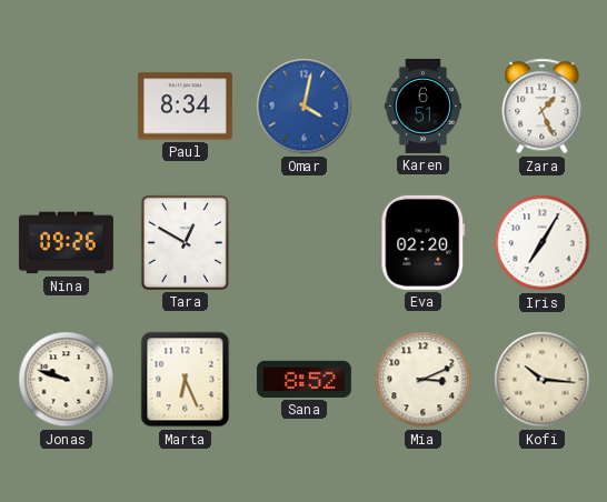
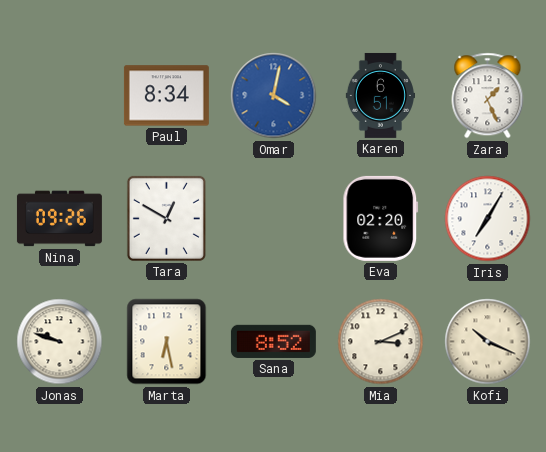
Marta: 6:26 -> 6:28
Kofi: 10:16 -> 10:19
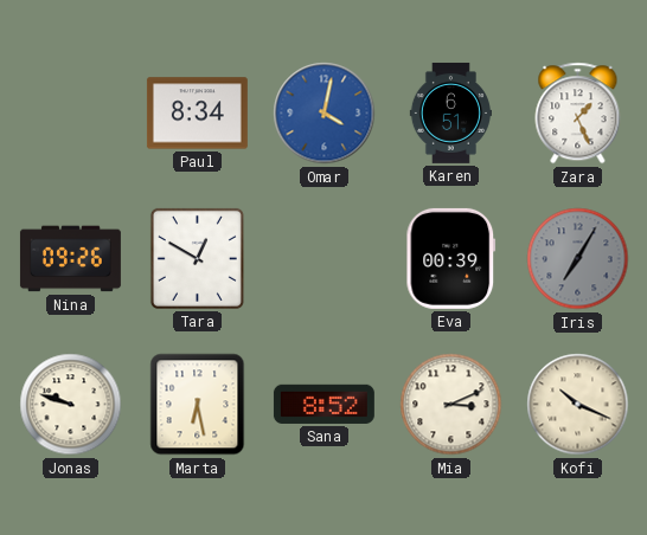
Eva: 02:20 -> 00:39
Iris dial: white -> grey
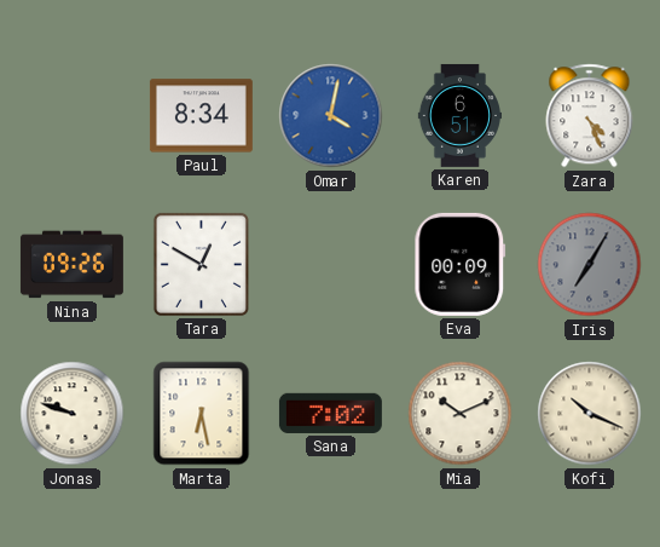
Zara: 1:26 -> 4:26
Eva: 00:39 -> 00:09
Sana: 8:52 -> 7:02
Mia: 3:11 -> 10:11
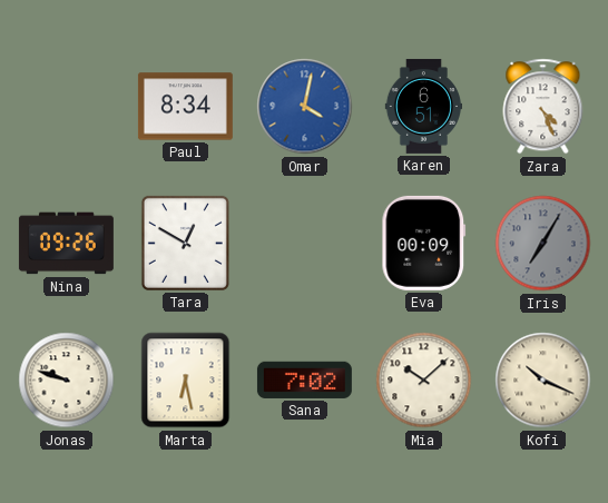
Mia: 10:11 -> 10:08
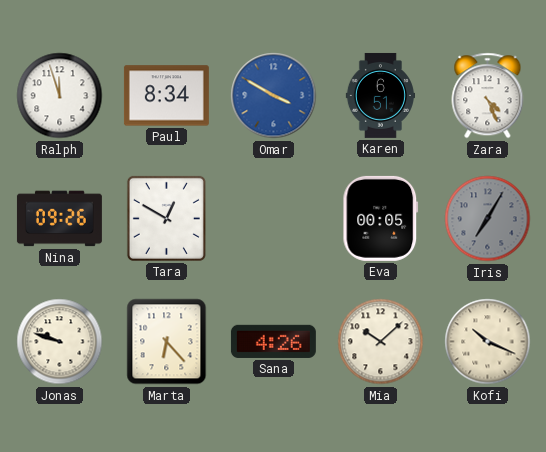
Ralph: none -> 11:57
Omar: 4:02 -> 3:50
Eva: 00:09 -> 00:05
Marta: 6:28 -> 6:23
Sana: 7:02 -> 4:26
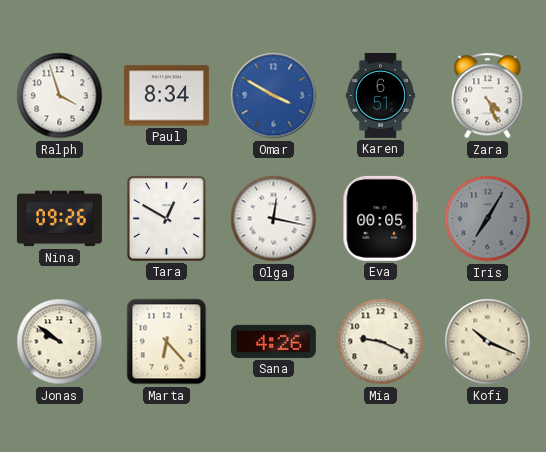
Ralph: 11:57 -> 3:57
Olga: none -> 12:17
Jonas: 9:48 -> 9:51
Mia: 10:08 -> 9:19
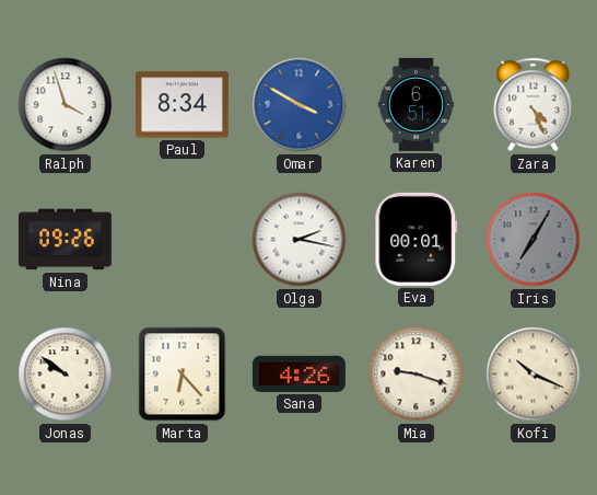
Tara: 12:50 -> none
Olga: 12:17 -> 2:17
Eva: 00:05 -> 00:01
Mia: 9:19 -> 9:18
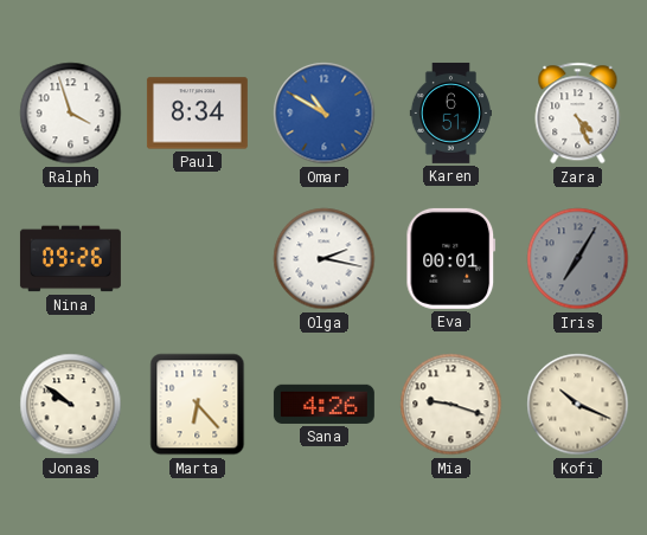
Omar: 3:50 -> 10:50
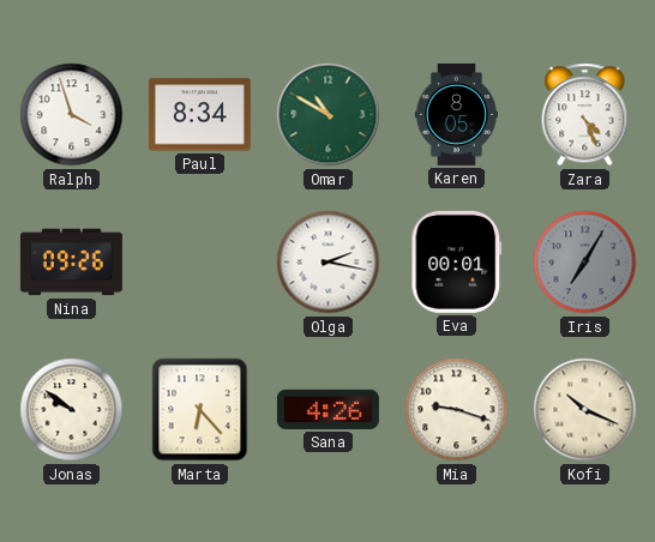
Omar dial: blue -> green
Karen: 6:51 -> 8:05
